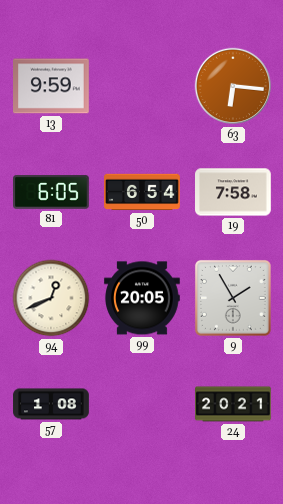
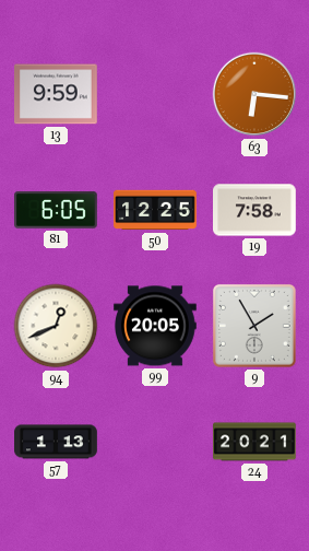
50: 6:54 -> 12:25
57: 1:08 -> 1:13
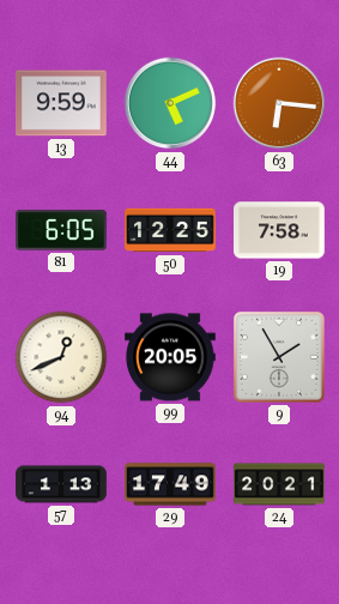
44: none -> 5:11
29: none -> 17:49
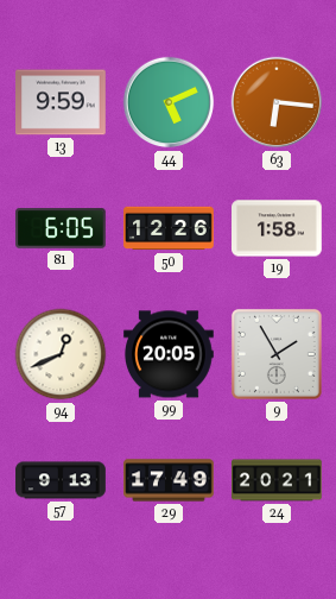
50: 12:25 -> 12:26
19: 7:58 -> 1:58
57: 1:13 -> 9:13
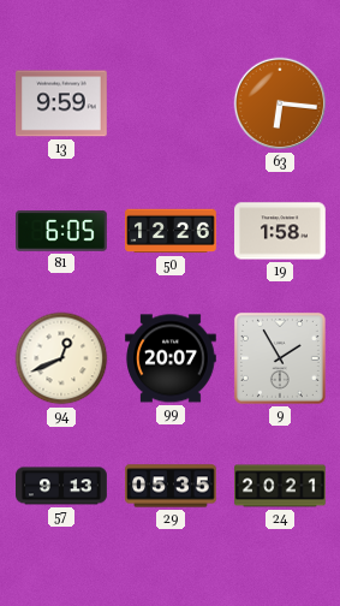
44: 5:11 -> none
99: 20:05 -> 20:07
29: 17:49 -> 05:35
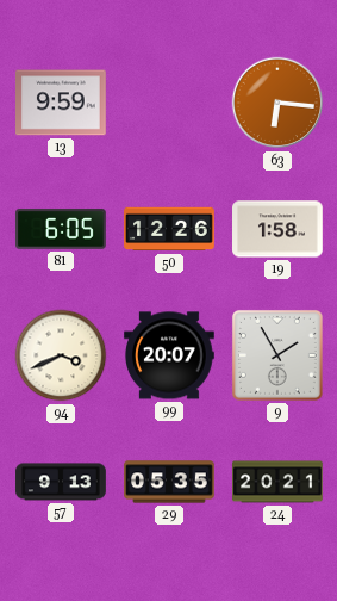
94: 12:41 -> 3:41
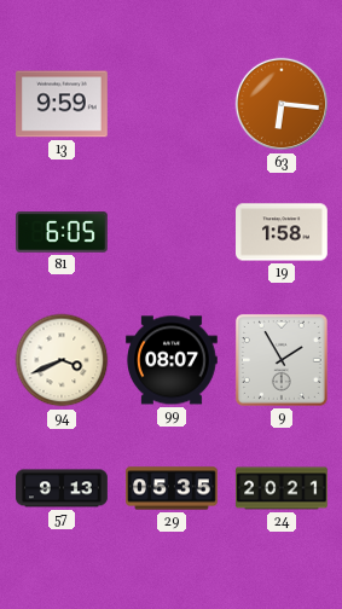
50: 12:26 -> none
99: 20:07 -> 08:07
